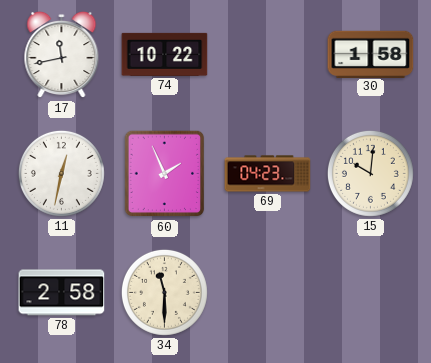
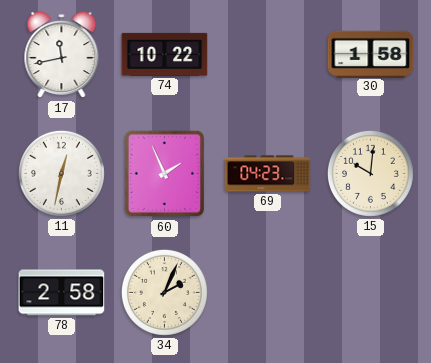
34: 11:30 -> 2:04
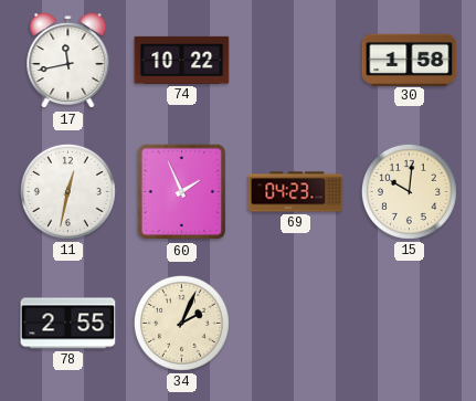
78: 2:58 -> 2:55
